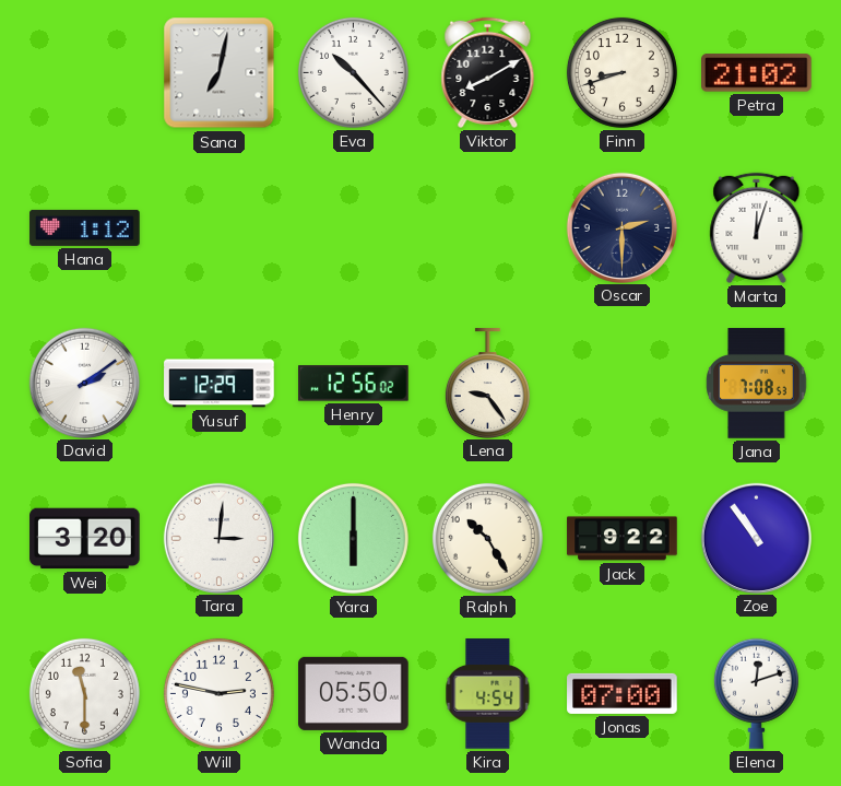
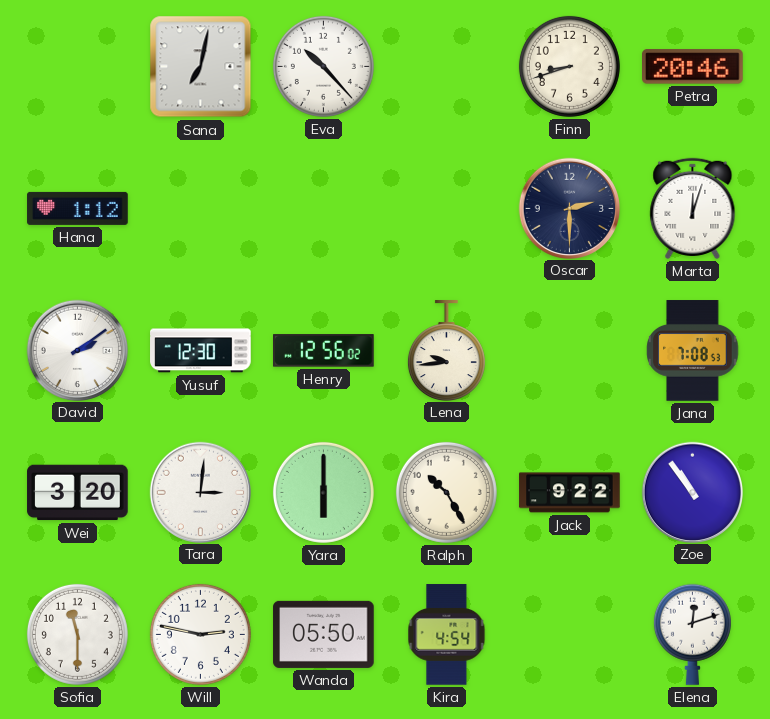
Viktor: 8:10 -> none
Petra: 21:02 -> 20:46
Yusuf: 12:29 -> 12:30
Lena: 9:24 -> 9:44
Jonas: 07:00 -> none
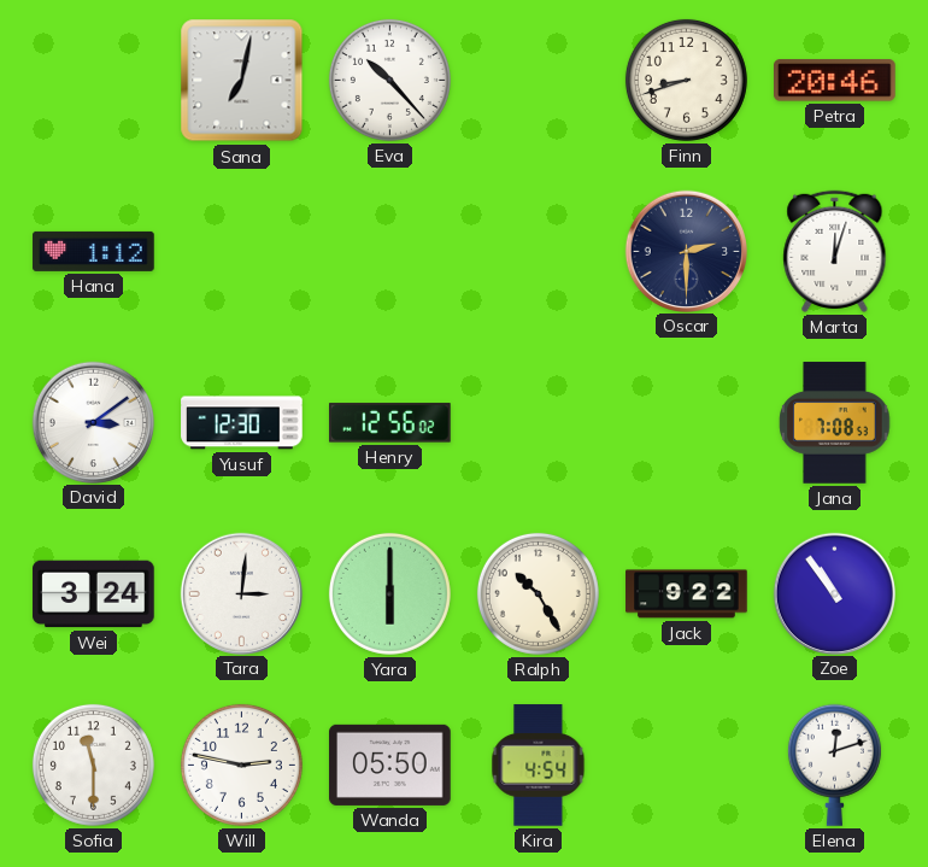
David: 2:09 -> 3:09
Lena: 9:44 -> none
Wei: 3:20 -> 3:24
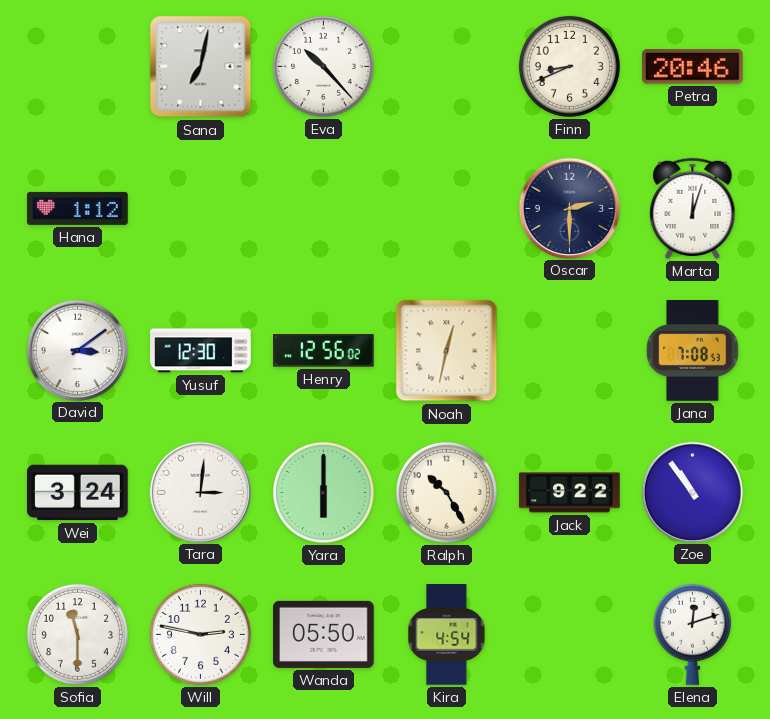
Finn: 8:42 -> 8:41
Noah: none -> 12:32
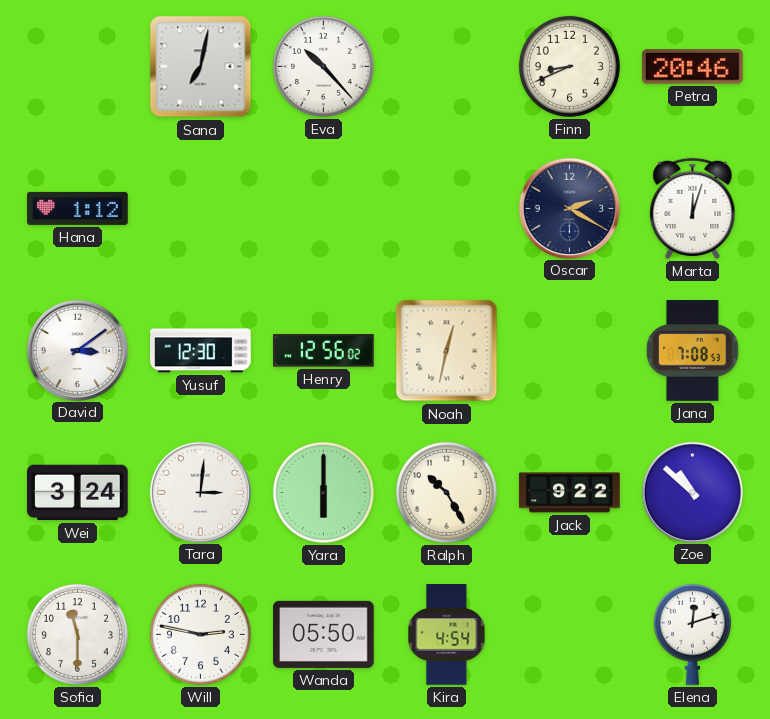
Oscar: 2:30 -> 2:20
Zoe: 10:54 -> 10:52
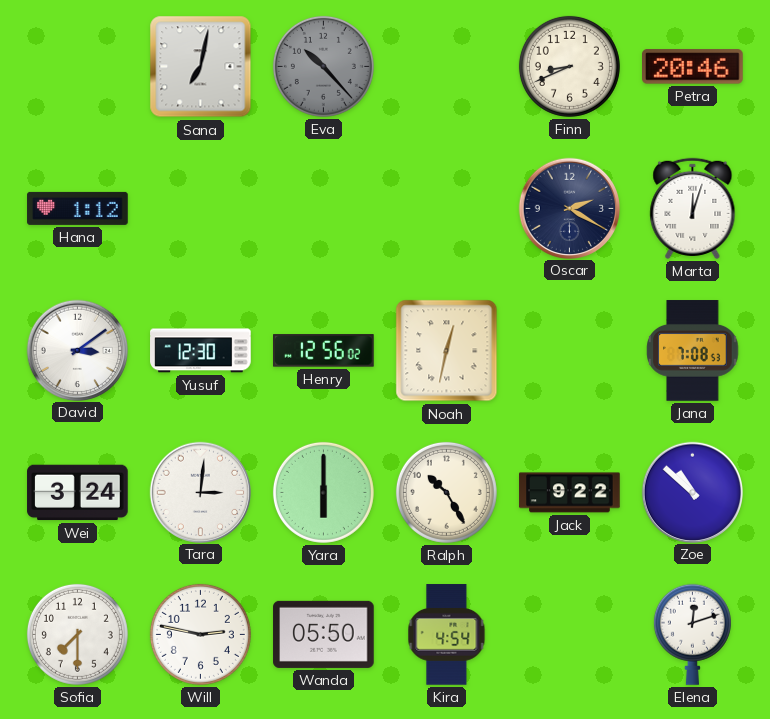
Eva dial: white -> grey
Sofia: 11:30 -> 7:30
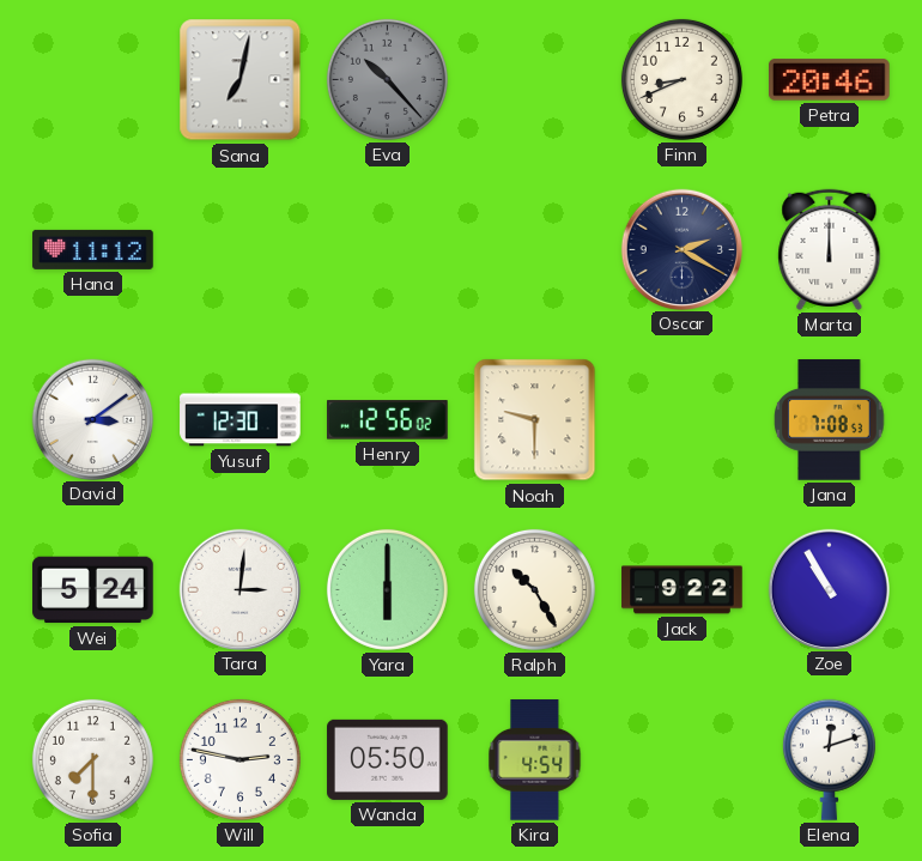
Hana: 1:12 -> 11:12
Marta: 12:03 -> 12:00
Noah: 12:32 -> 9:30
Wei: 3:24 -> 5:24
Zoe: 10:52 -> 10:55
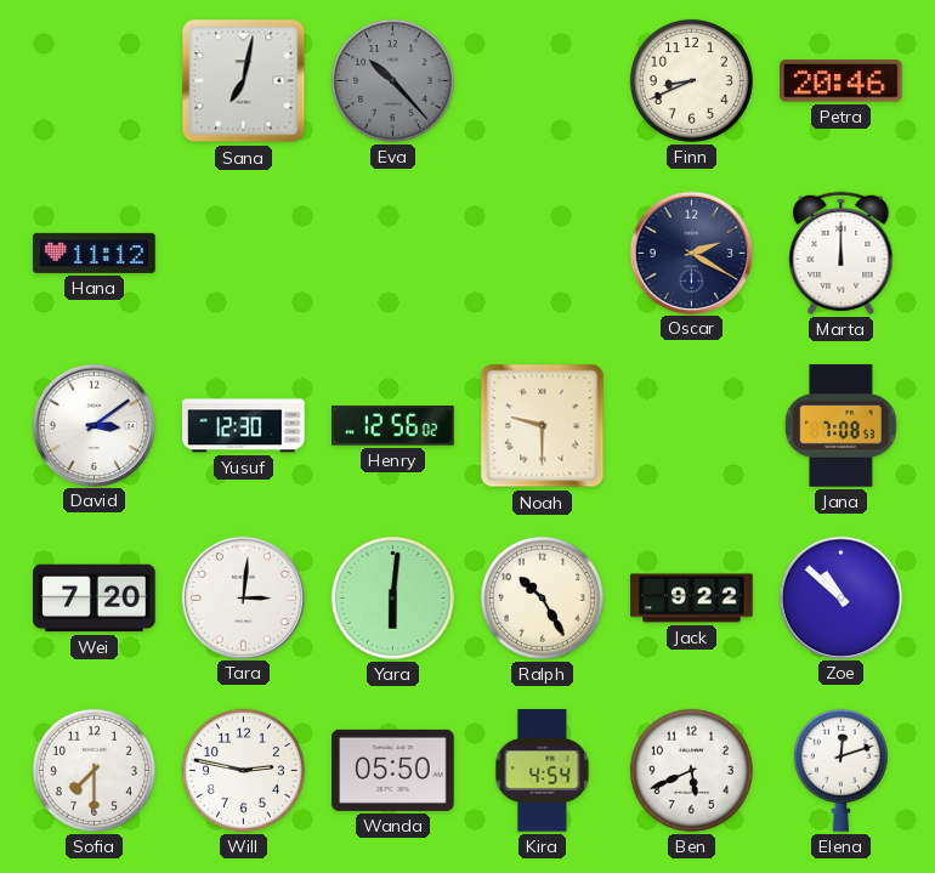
Wei: 5:24 -> 7:20
Yara: 6:00 -> 6:01
Zoe: 10:55 -> 10:52
Ben: none -> 5:41
